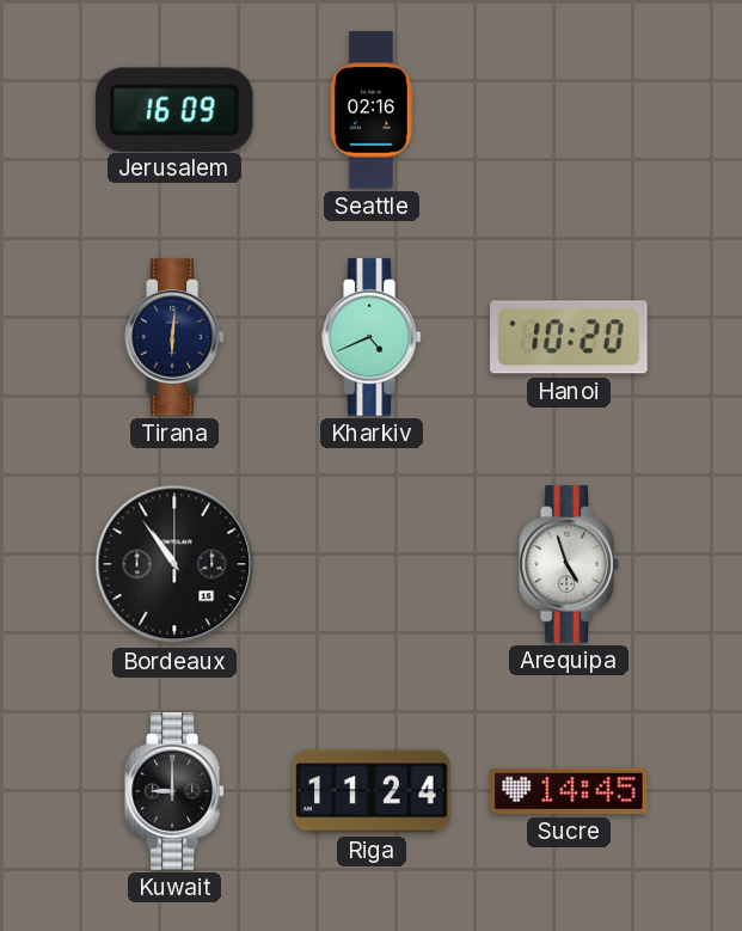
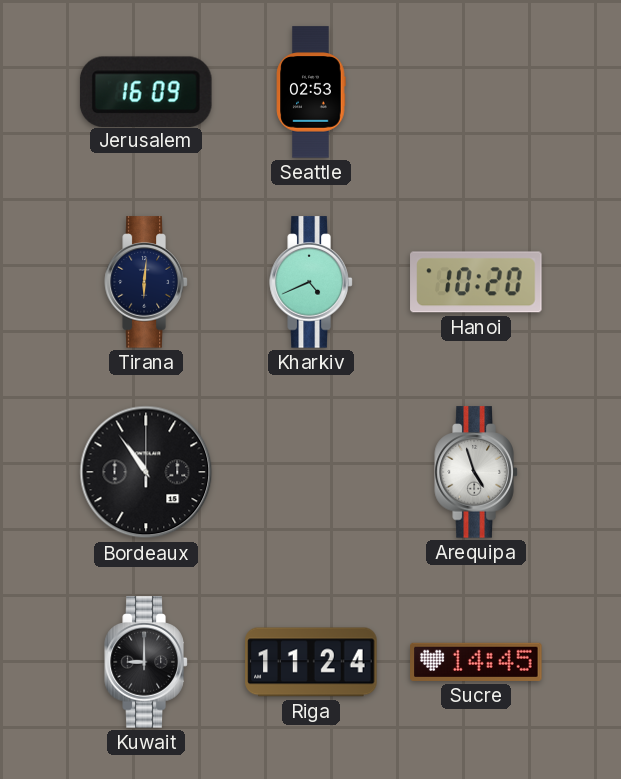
Seattle: 02:16 -> 02:53
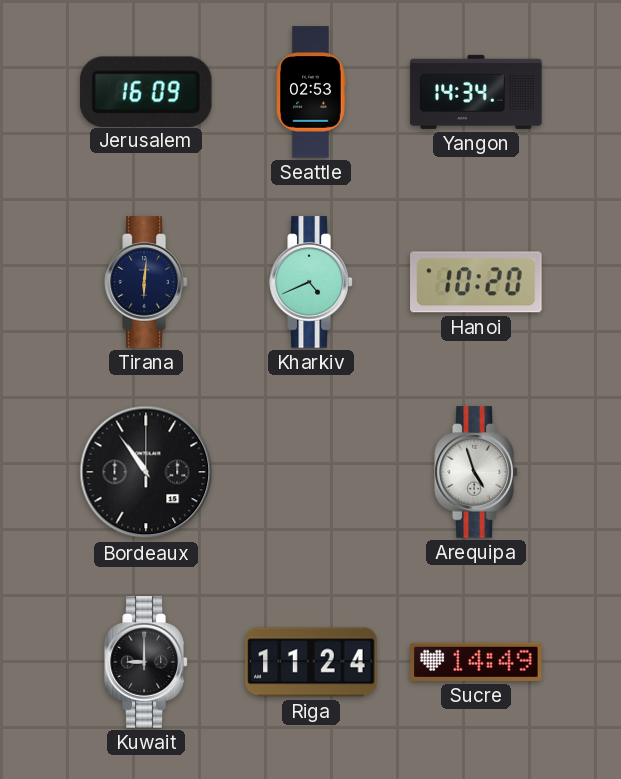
Yangon: none -> 14:34
Sucre: 14:45 -> 14:49
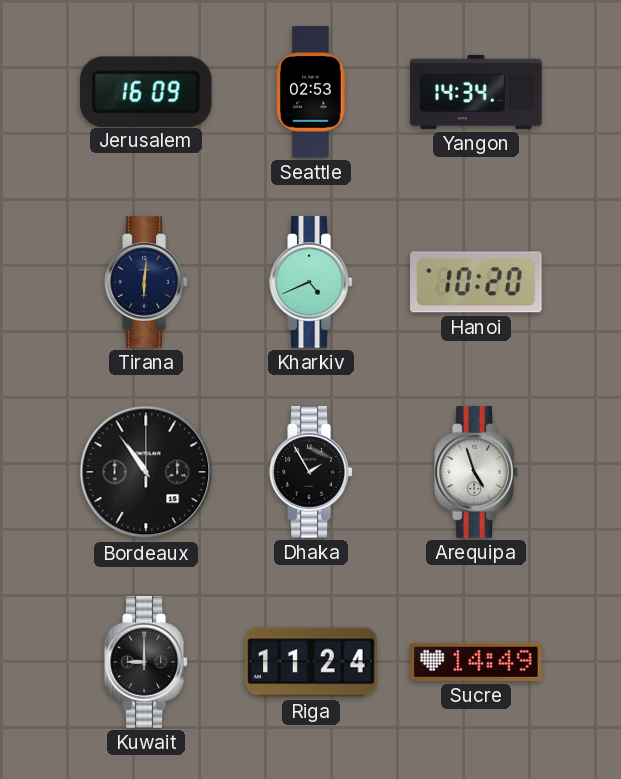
Dhaka: none -> 1:55
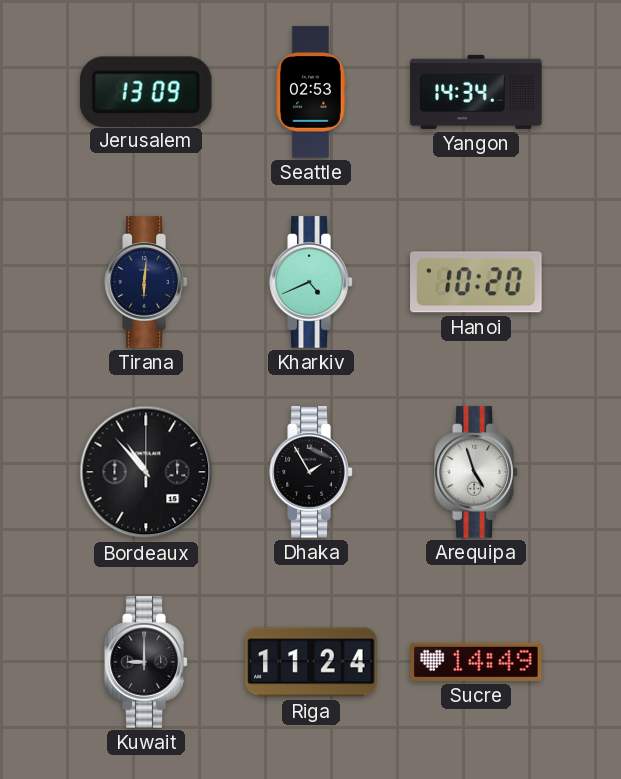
Jerusalem: 16:09 -> 13:09
Bordeaux: 10:54 -> 10:53
